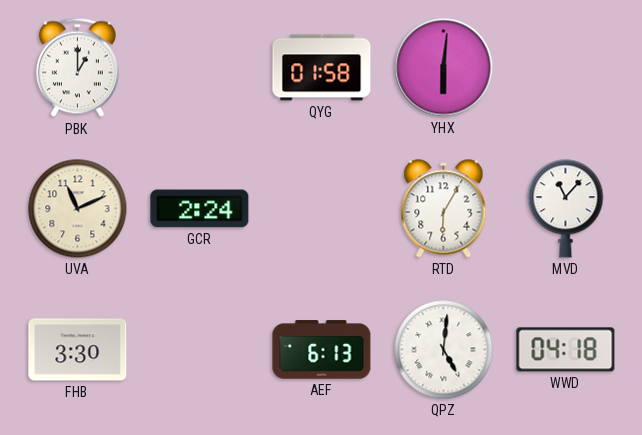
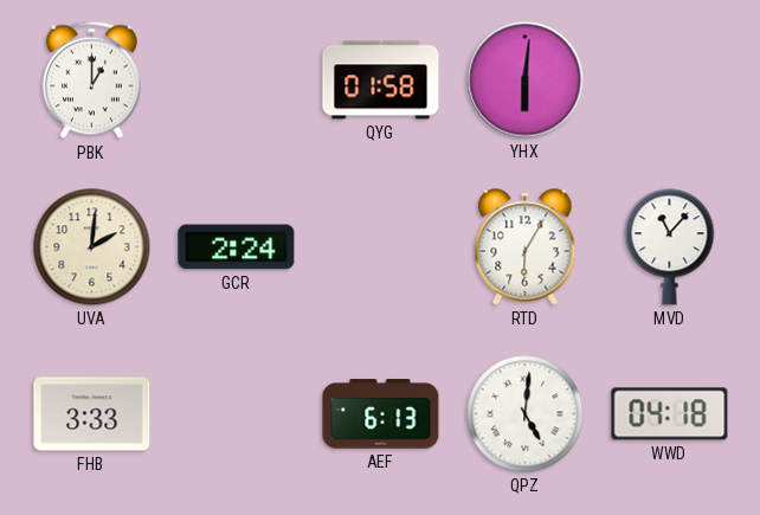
UVA: 11:11 -> 2:01
FHB: 3:30 -> 3:33
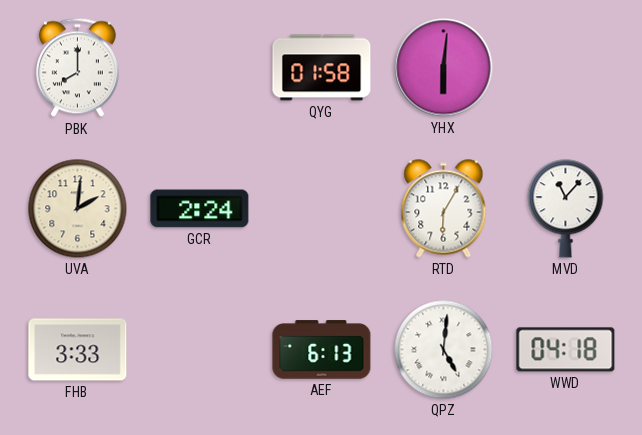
PBK: 1:00 -> 8:00
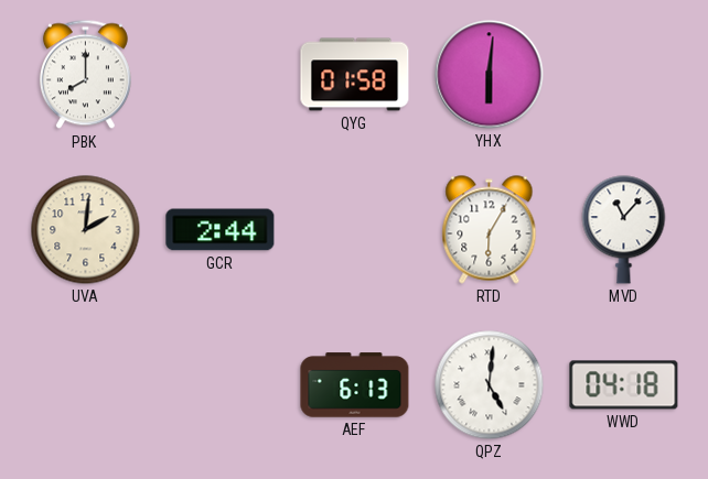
GCR: 2:24 -> 2:44
FHB: 3:33 -> none
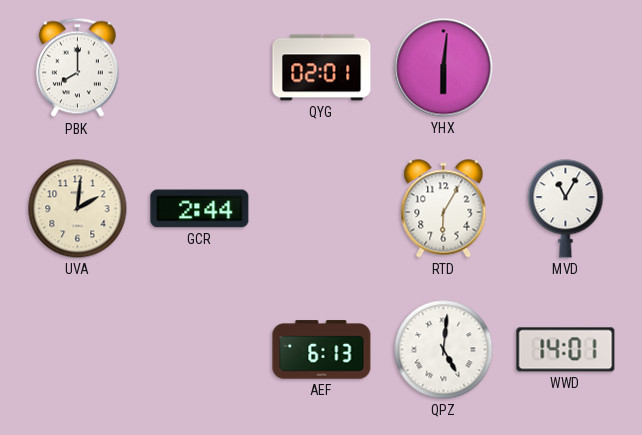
QYG: 01:58 -> 02:01
MVD: 11:07 -> 11:05
WWD: 04:18 -> 14:01
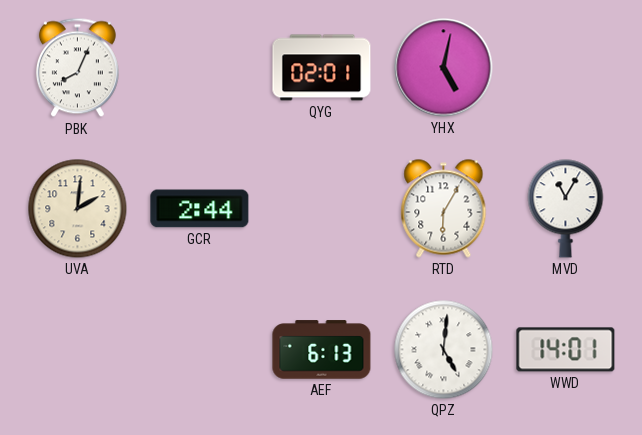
PBK: 8:00 -> 8:04
YHX: 6:01 -> 5:02
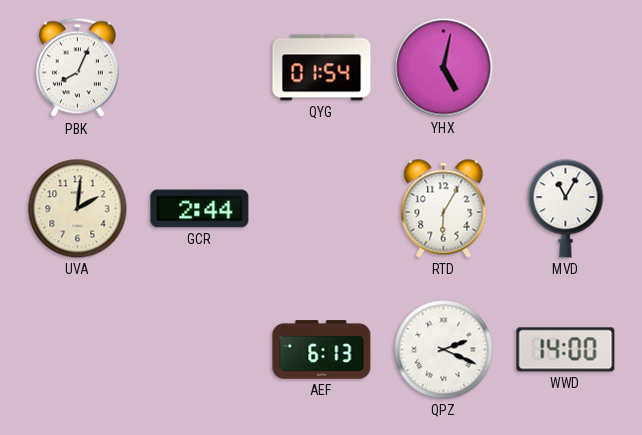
QYG: 02:01 -> 01:54
QPZ: 5:01 -> 2:19
WWD: 14:01 -> 14:00
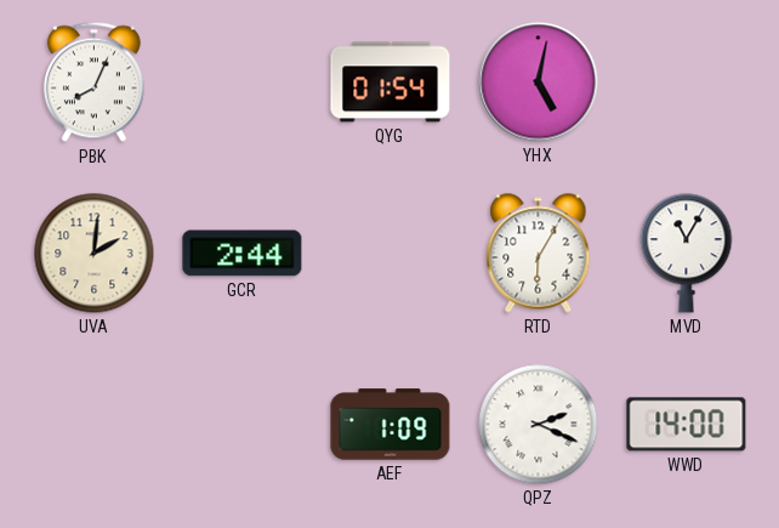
AEF: 6:13 -> 1:09
